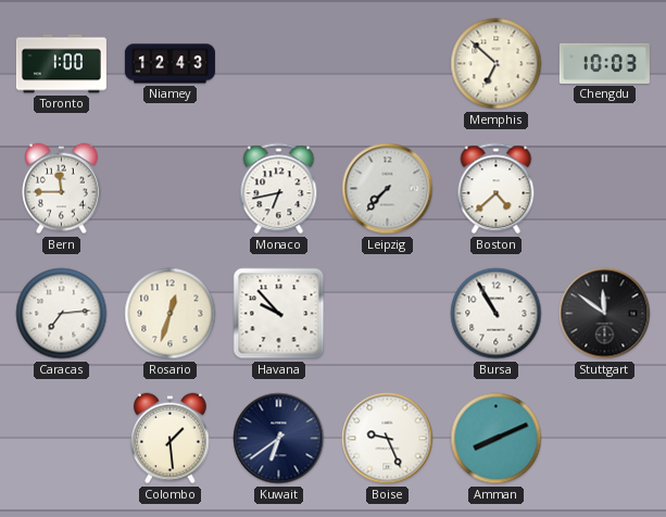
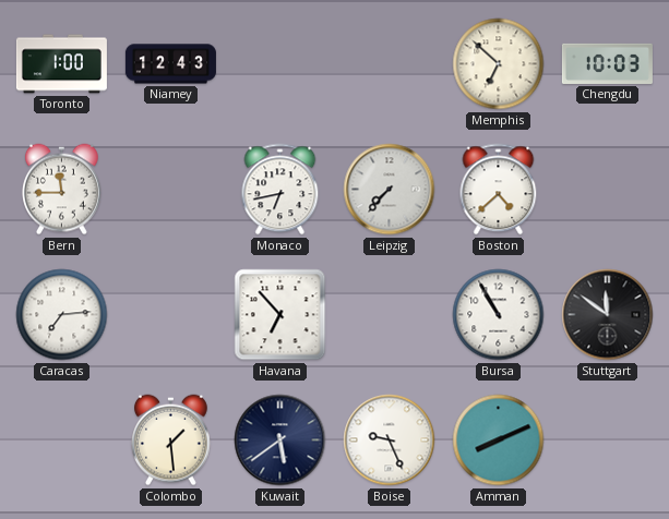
Rosario: 12:33 -> none
Havana: 9:53 -> 6:53
Kuwait: 6:39 -> 5:39
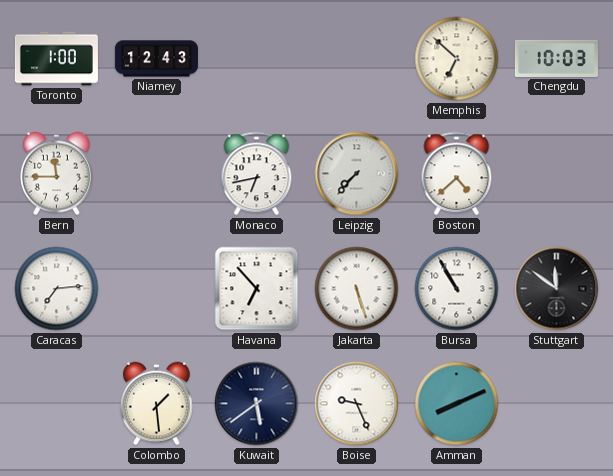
Jakarta: none -> 5:27
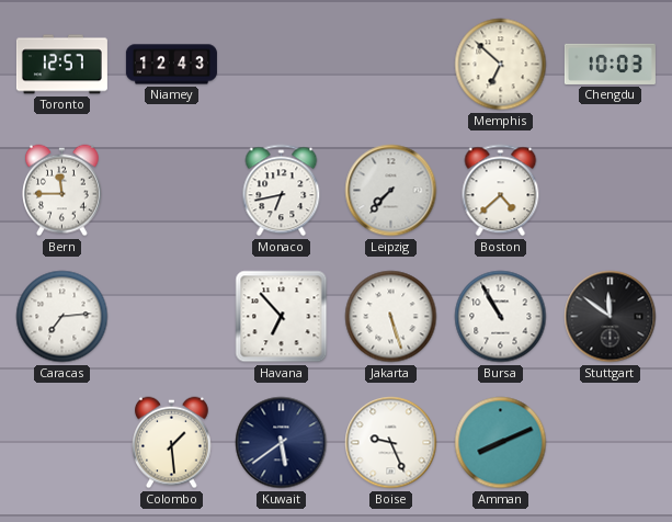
Toronto: 1:00 -> 12:57
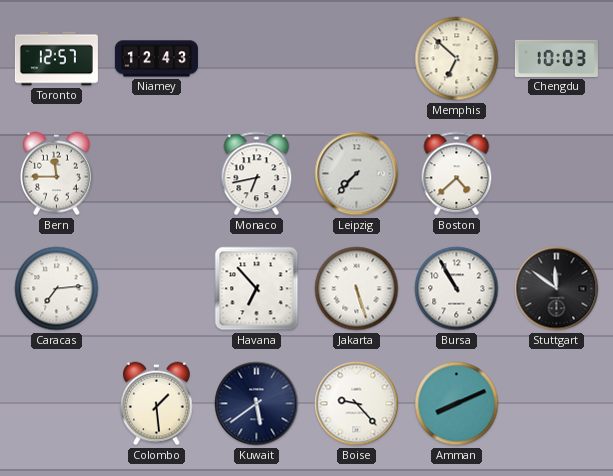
Boise: 9:26 -> 9:23
